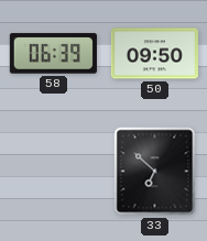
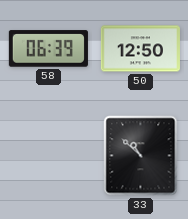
50: 09:50 -> 12:50
33: 6:52 -> 10:52
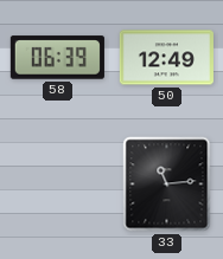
50: 12:50 -> 12:49
33: 10:52 -> 11:14
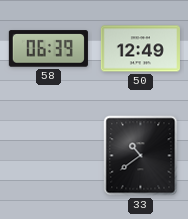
33: 11:14 -> 10:39
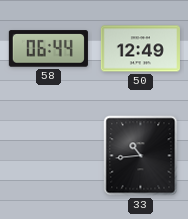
58: 06:39 -> 06:44
33: 10:39 -> 10:44
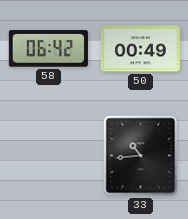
58: 06:44 -> 06:42
50: 12:49 -> 00:49
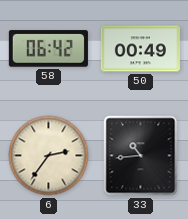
6: none -> 2:36
